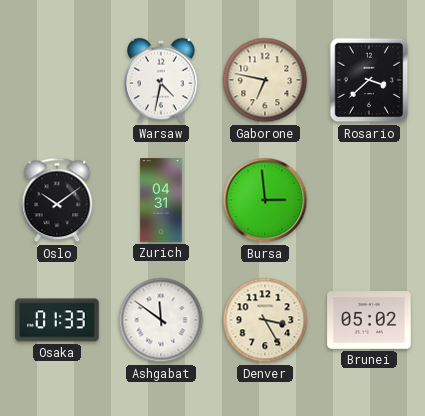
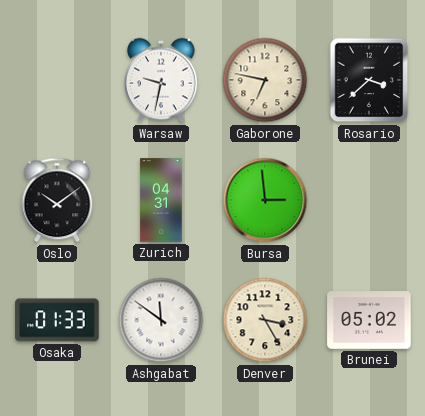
Warsaw: 4:32 -> 9:32
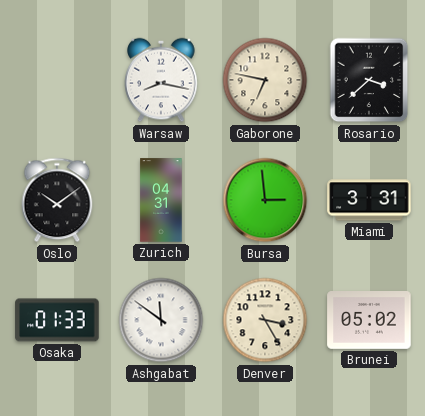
Warsaw: 9:32 -> 8:17
Miami: none -> 3:31
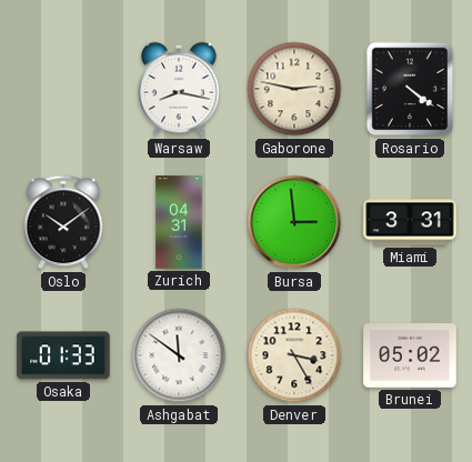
Gaborone: 6:47 -> 2:47
Rosario: 3:38 -> 4:21
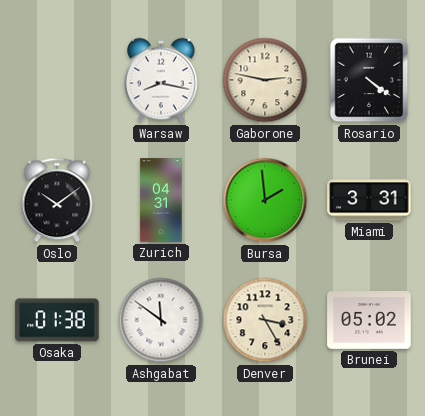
Bursa: 2:59 -> 1:59
Osaka: 01:33 -> 01:38
